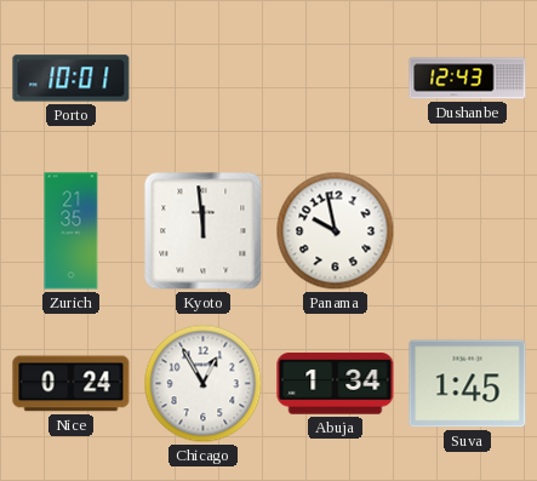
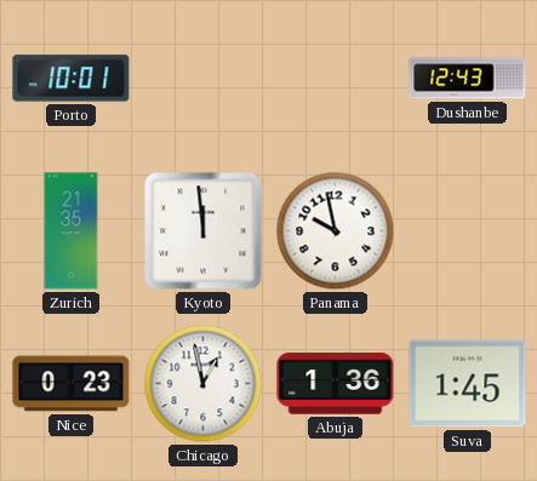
Nice: 0:24 -> 0:23
Chicago: 12:55 -> 12:58
Abuja: 1:34 -> 1:36
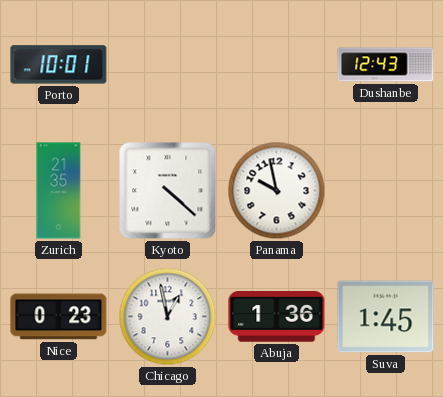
Kyoto: 11:59 -> 4:22
